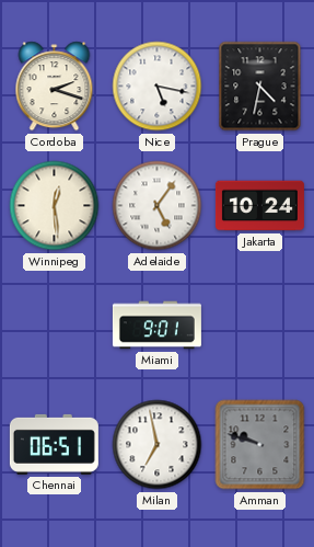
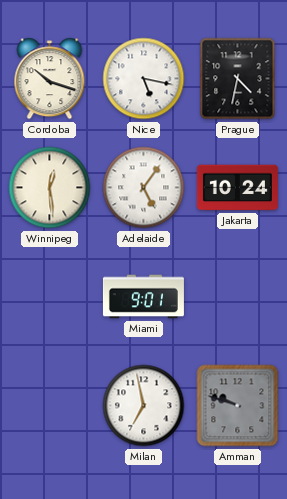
Cordoba: 2:18 -> 10:18
Chennai: 06:51 -> none
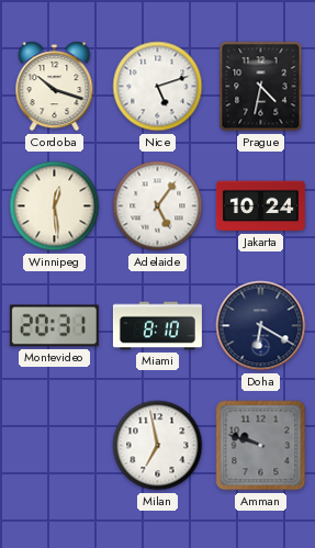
Nice: 5:17 -> 5:12
Montevideo: none -> 20:31
Miami: 9:01 -> 8:10
Doha: none -> 6:20
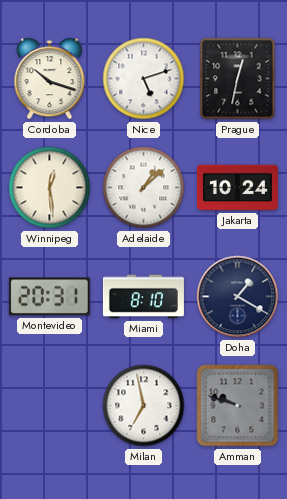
Prague: 4:32 -> 12:32
Adelaide: 5:06 -> 1:08
Doha: 6:20 -> 1:20
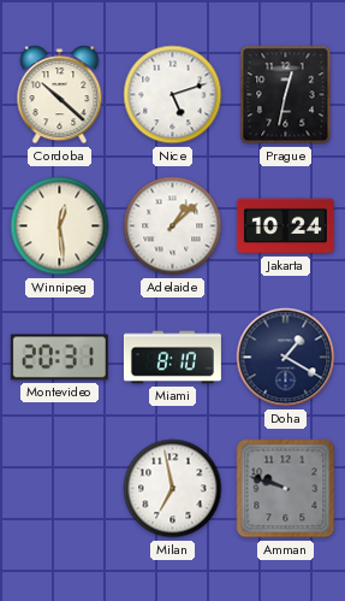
Cordoba: 10:18 -> 10:22
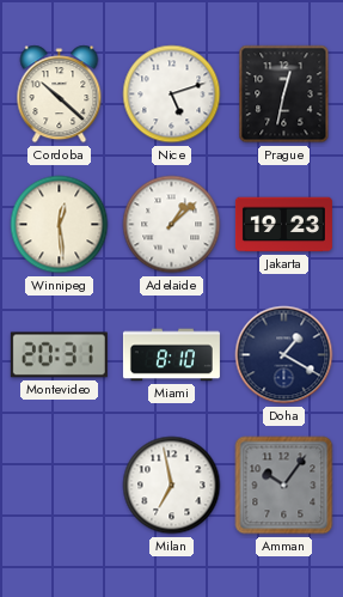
Jakarta: 10:24 -> 19:23
Amman: 9:48 -> 10:06
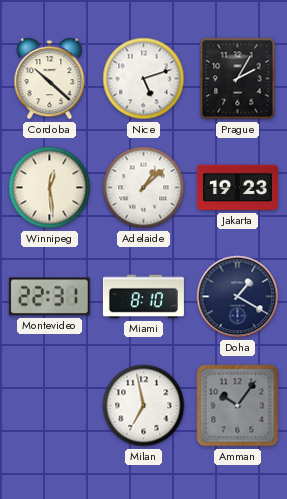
Prague: 12:32 -> 2:05
Montevideo: 20:31 -> 22:31
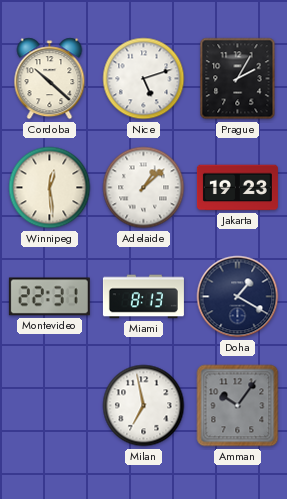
Miami: 8:10 -> 8:13
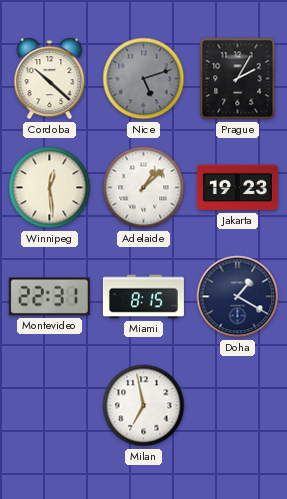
Nice dial: white -> grey
Miami: 8:13 -> 8:15
Amman: 10:06 -> none
